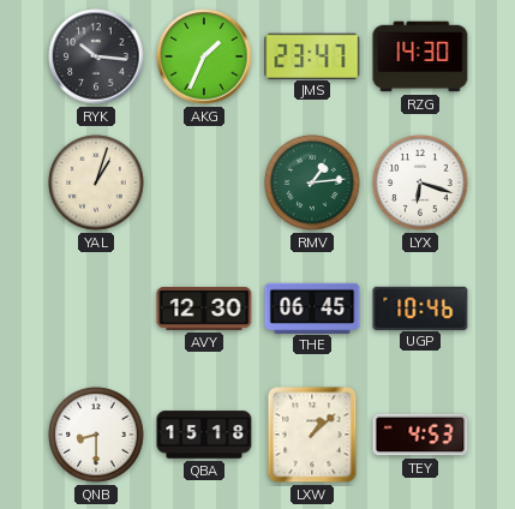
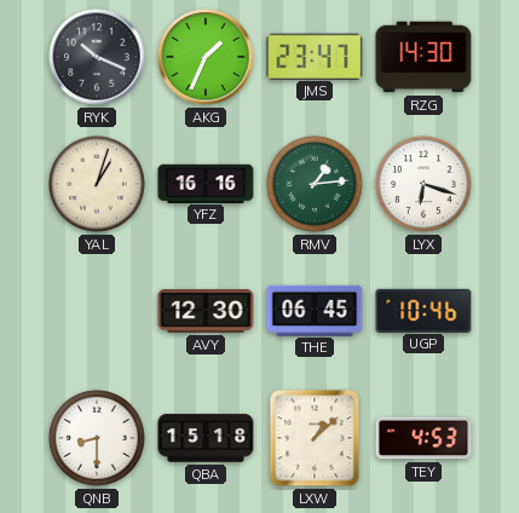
RYK: 10:16 -> 10:19
YFZ: none -> 16:16
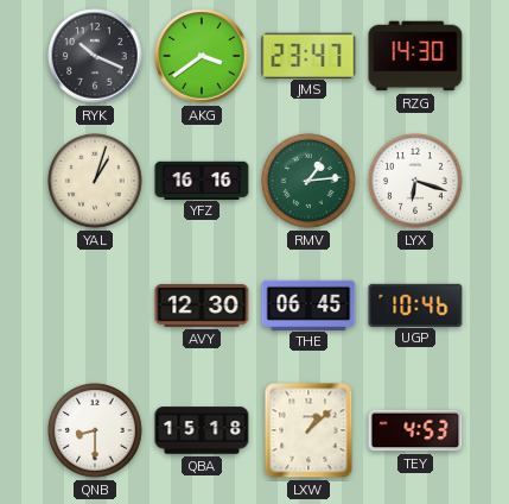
AKG: 1:34 -> 3:39
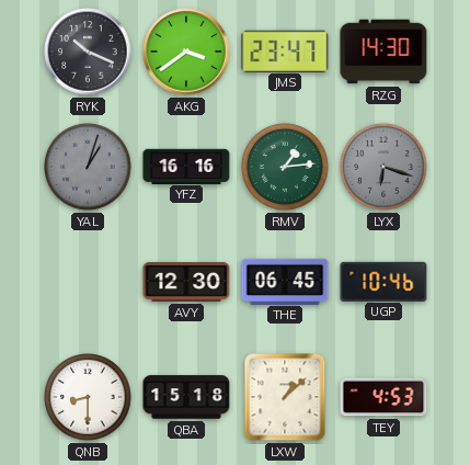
YAL dial: cream -> grey
LYX dial: white -> grey
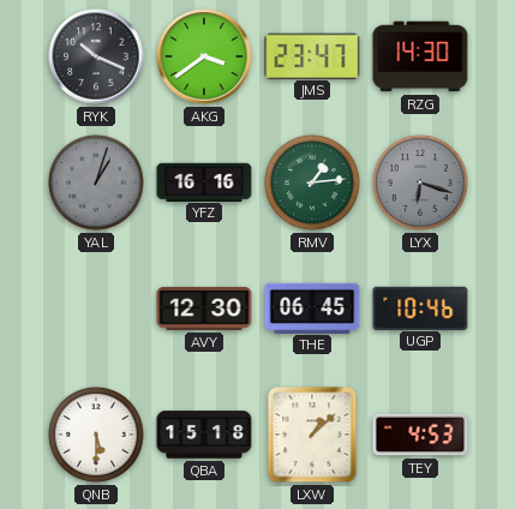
QNB: 8:30 -> 5:30
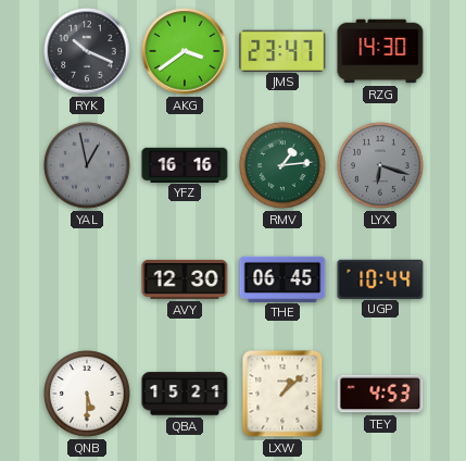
YAL: 1:03 -> 12:58
UGP: 10:46 -> 10:44
QBA: 15:18 -> 15:21
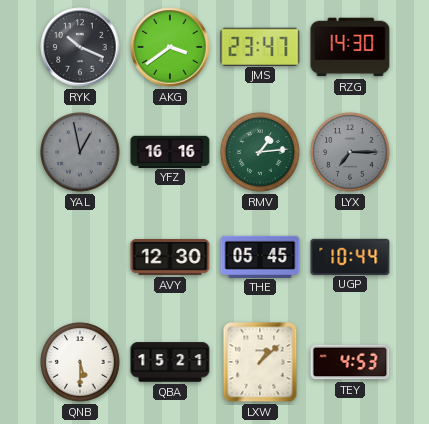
LYX: 6:18 -> 7:15
THE: 06:45 -> 05:45
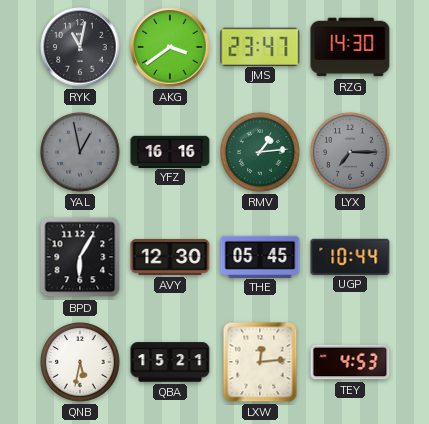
RYK: 10:19 -> 11:02
BPD: none -> 6:05
QNB: 5:30 -> 5:32
LXW: 1:08 -> 12:14
